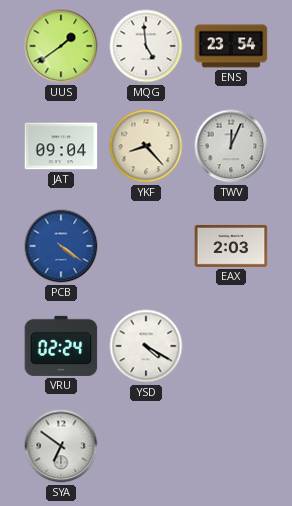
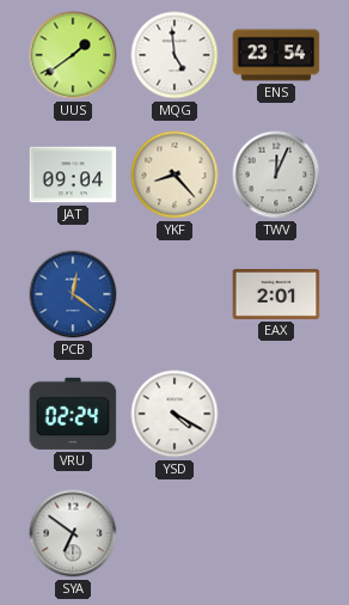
PCB: 4:21 -> 12:21
EAX: 2:03 -> 2:01
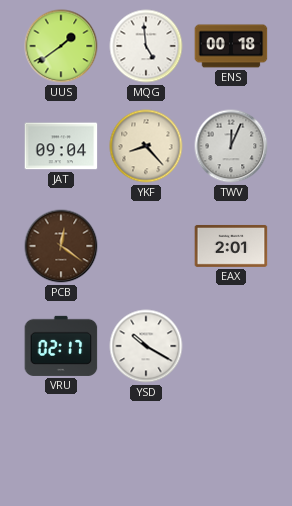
ENS: 23:54 -> 00:18
PCB dial: blue -> brown
VRU: 02:24 -> 02:17
YSD: 4:20 -> 10:20
SYA: 6:51 -> none
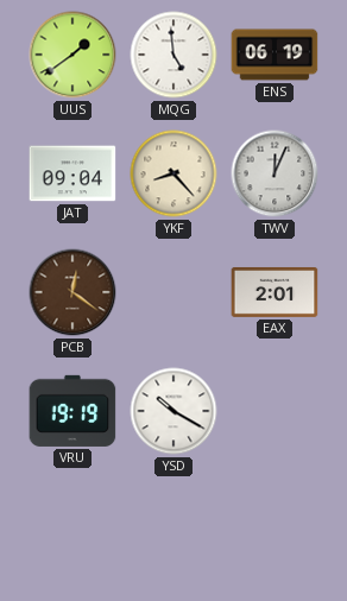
ENS: 00:18 -> 06:19
VRU: 02:17 -> 19:19
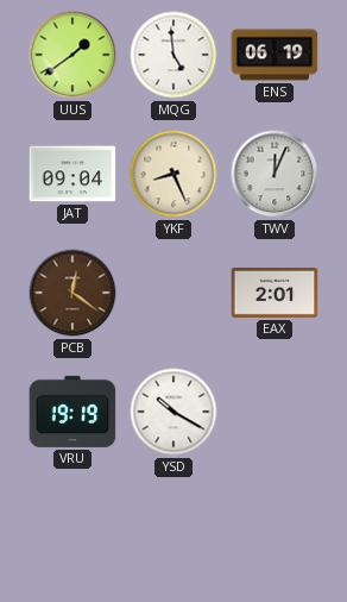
YKF: 8:23 -> 8:26
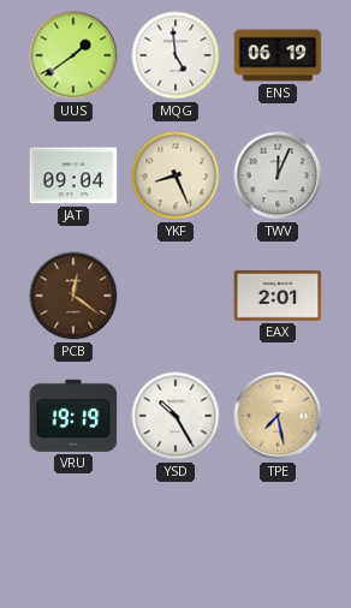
YSD: 10:20 -> 10:25
TPE: none -> 7:28
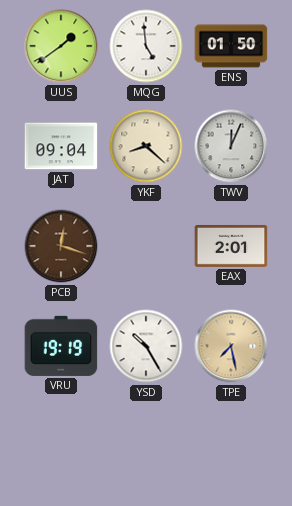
ENS: 06:19 -> 01:50
YKF: 8:26 -> 8:22
PCB: 12:21 -> 12:18
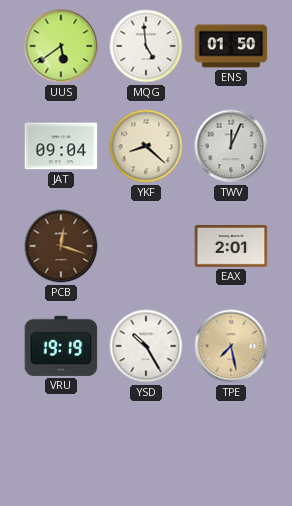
UUS: 1:39 -> 5:39
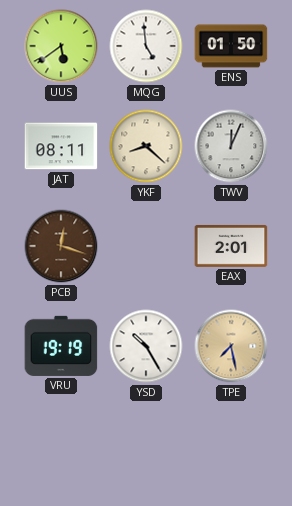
JAT: 09:04 -> 08:11
